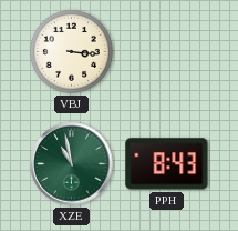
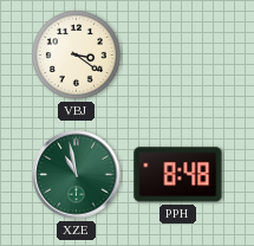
VBJ: 3:16 -> 3:21
PPH: 8:43 -> 8:48
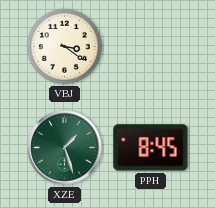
XZE: 10:58 -> 1:27
PPH: 8:48 -> 8:45
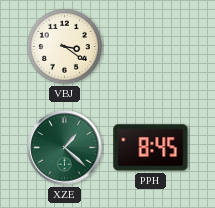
XZE: 1:27 -> 1:22
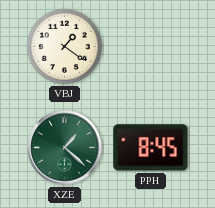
VBJ: 3:21 -> 1:21
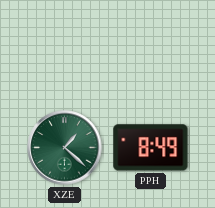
VBJ: 1:21 -> none
PPH: 8:45 -> 8:49
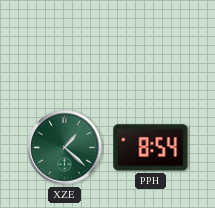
PPH: 8:49 -> 8:54
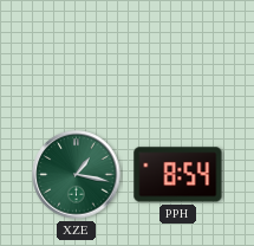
XZE: 1:22 -> 1:17
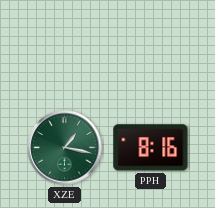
PPH: 8:54 -> 8:16
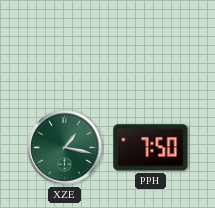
PPH: 8:16 -> 7:50
